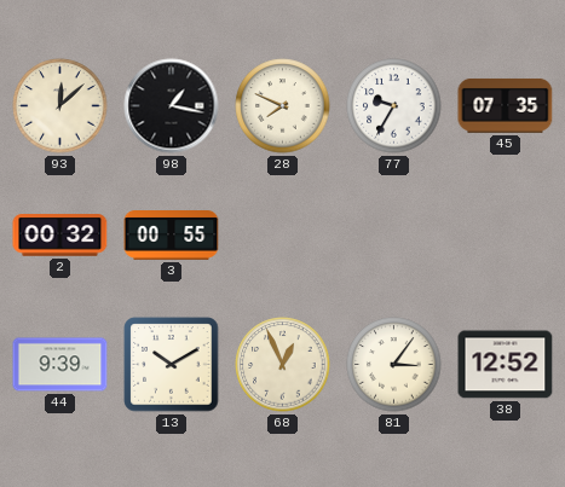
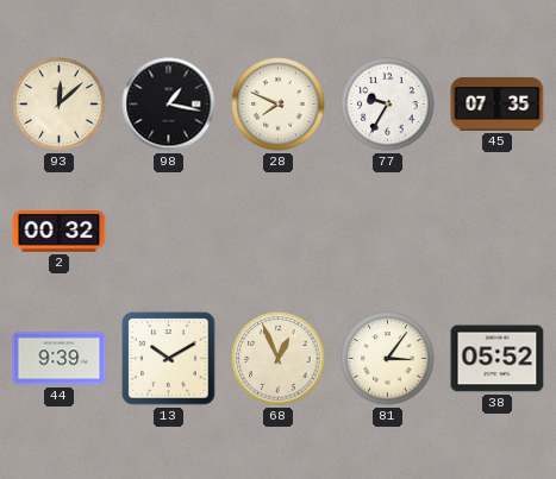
3: 00:55 -> none
38: 12:52 -> 05:52
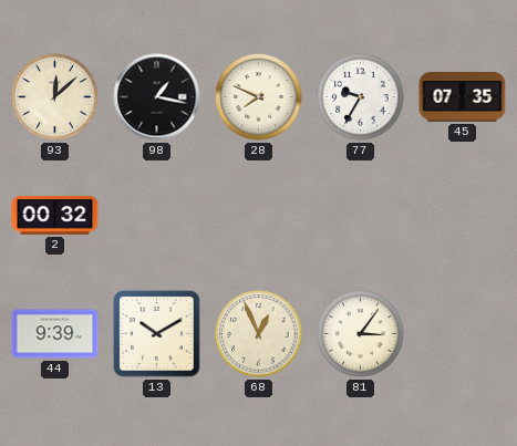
38: 05:52 -> none
